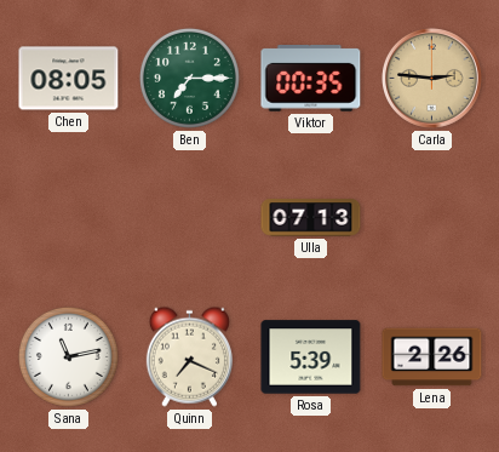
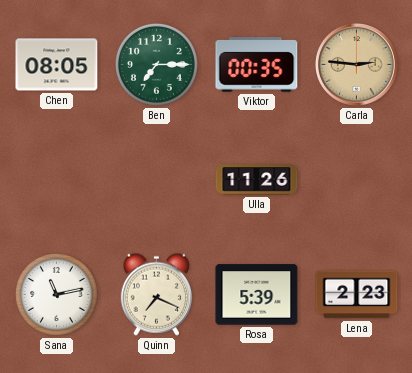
Ulla: 07:13 -> 11:26
Lena: 2:26 -> 2:23
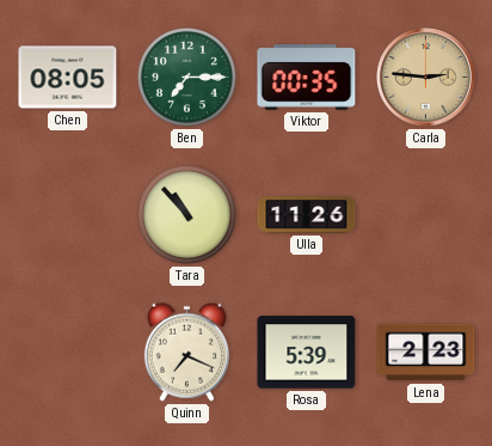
Tara: none -> 10:53
Sana: 11:13 -> none
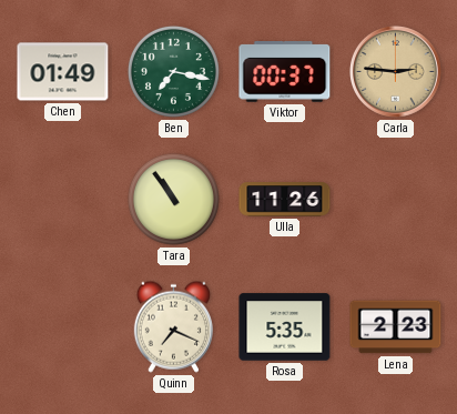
Chen: 08:05 -> 01:49
Ben: 7:15 -> 7:17
Viktor: 00:35 -> 00:37
Tara: 10:53 -> 10:54
Rosa: 5:39 -> 5:35
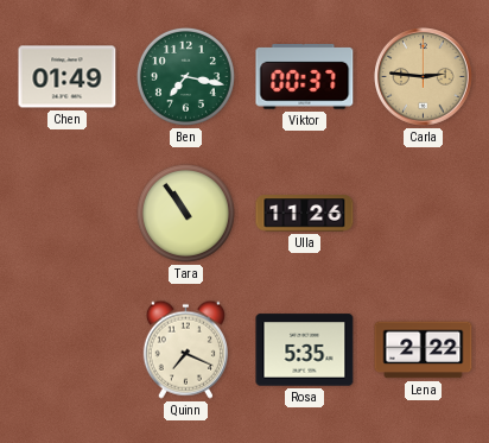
Lena: 2:23 -> 2:22
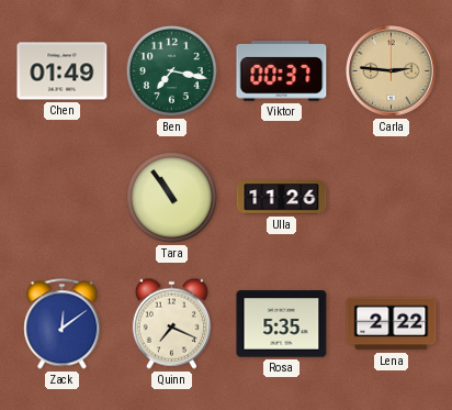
Zack: none -> 12:09
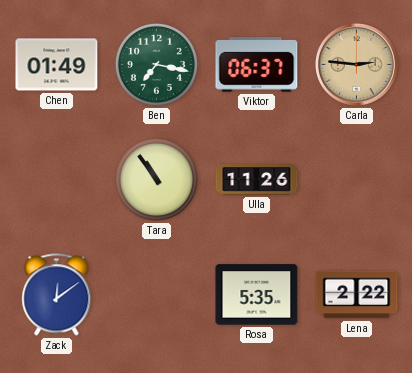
Viktor: 00:37 -> 06:37
Quinn: 7:19 -> none
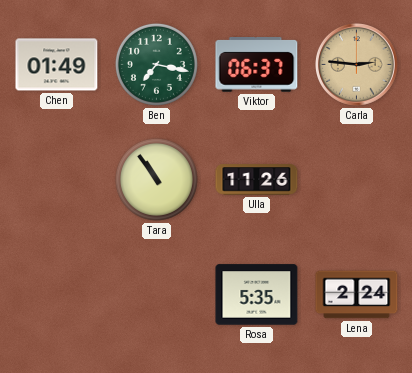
Zack: 12:09 -> none
Lena: 2:22 -> 2:24
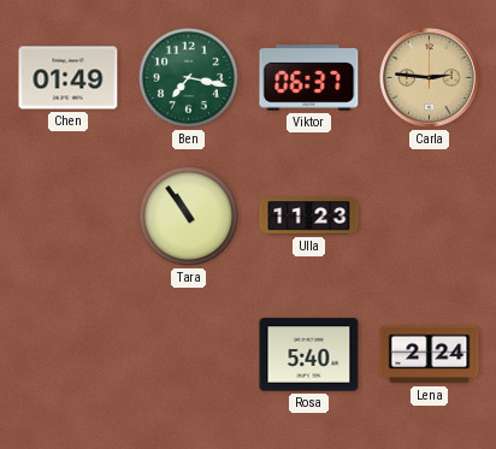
Ulla: 11:26 -> 11:23
Rosa: 5:35 -> 5:40
